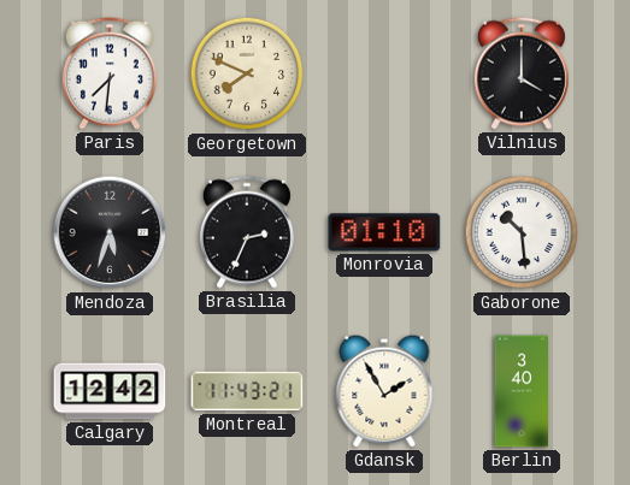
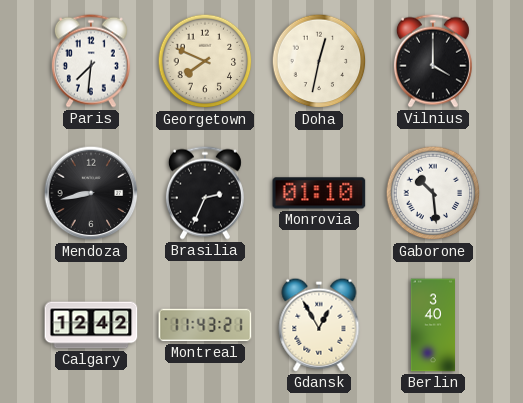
Doha: none -> 12:32
Mendoza: 5:33 -> 8:43
Gdansk: 1:55 -> 12:55
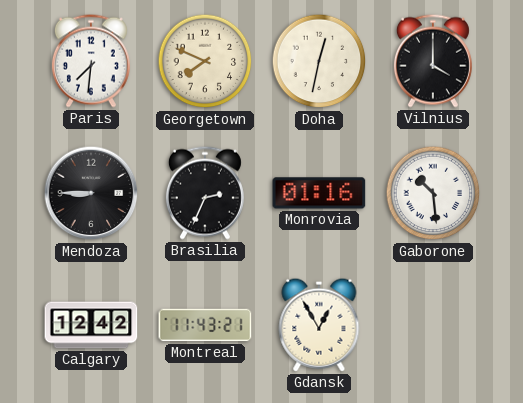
Mendoza: 8:43 -> 8:45
Monrovia: 01:10 -> 01:16
Berlin: 3:40 -> none
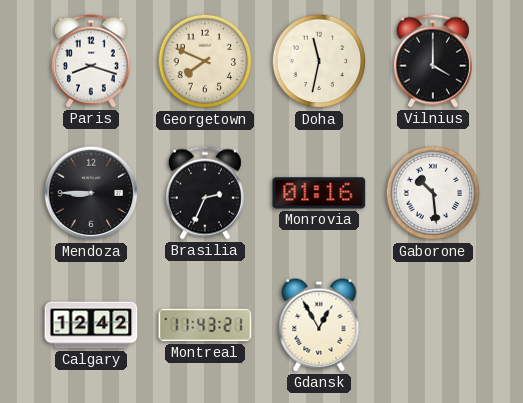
Paris: 7:31 -> 8:18
Doha: 12:32 -> 11:32
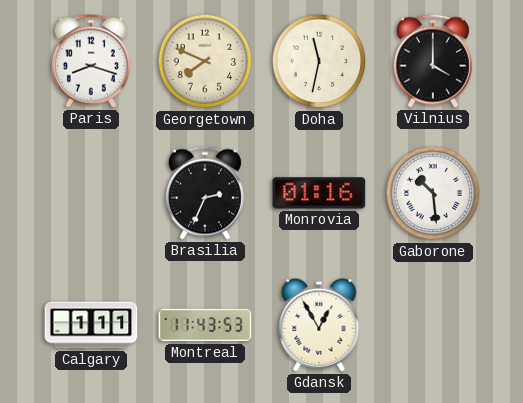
Mendoza: 8:45 -> none
Calgary: 12:42 -> 1:11
Montreal: 11:43:21 -> 11:43:53
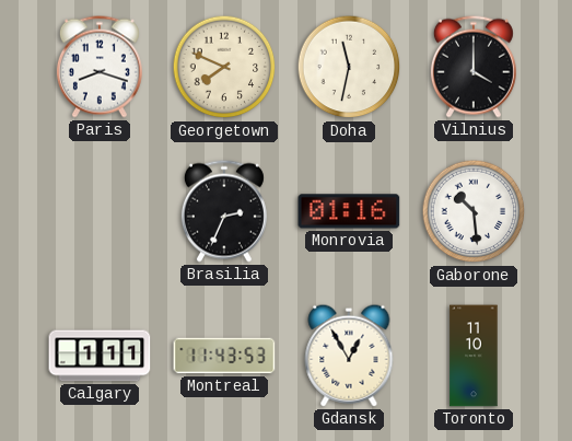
Toronto: none -> 11:10
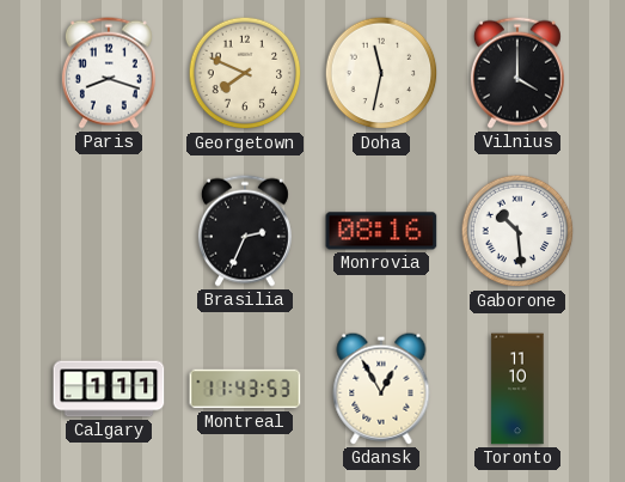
Monrovia: 01:16 -> 08:16
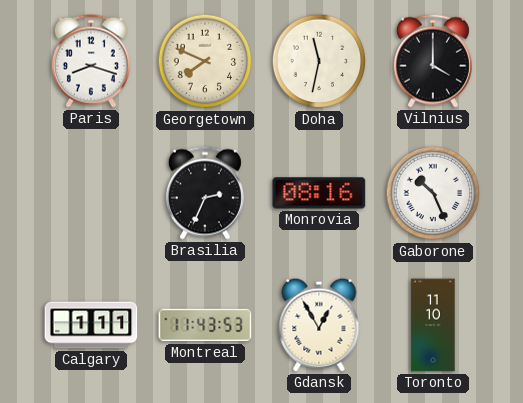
Gaborone: 10:29 -> 10:26
